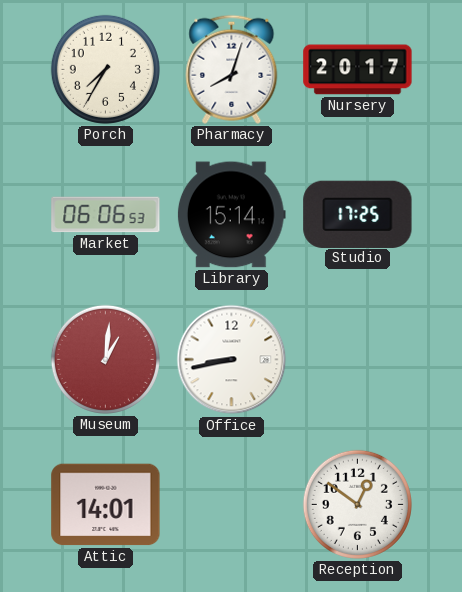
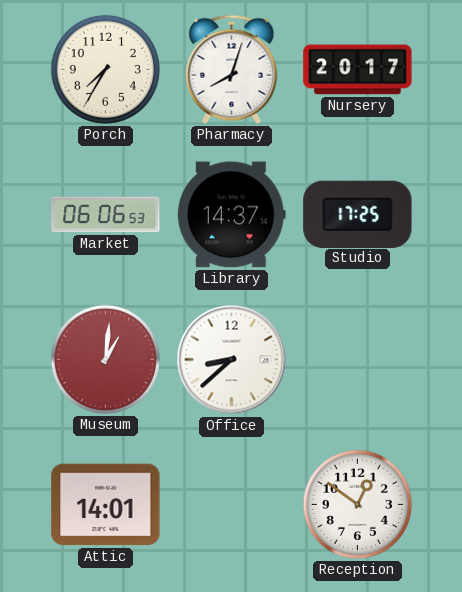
Library: 15:14 -> 14:37
Office: 8:43 -> 8:38
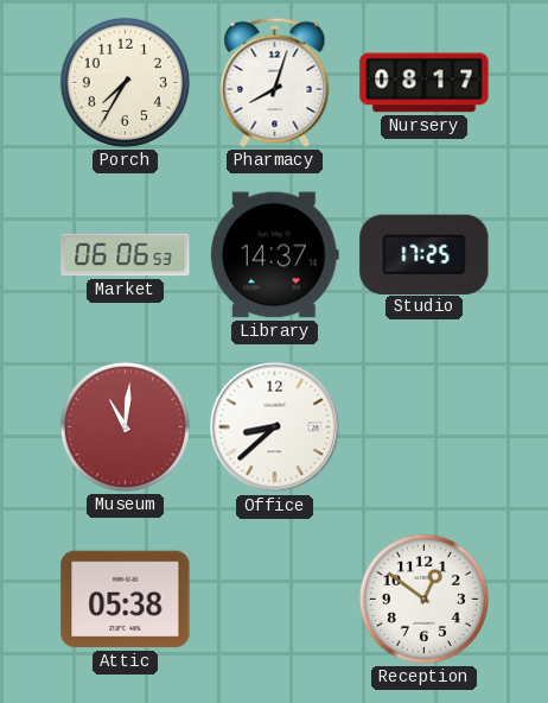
Nursery: 20:17 -> 08:17
Museum: 1:01 -> 11:01
Attic: 14:01 -> 05:38
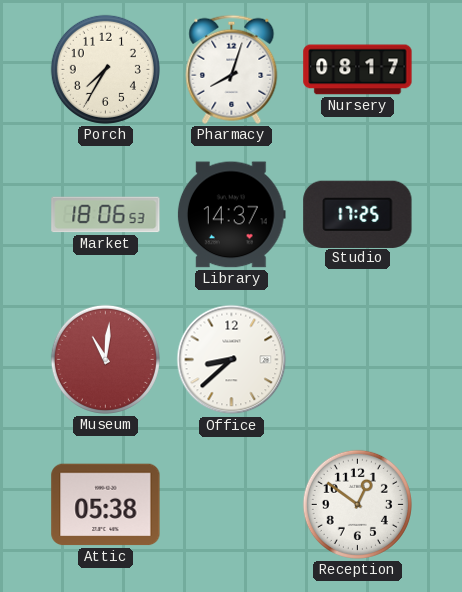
Market: 06:06 -> 18:06
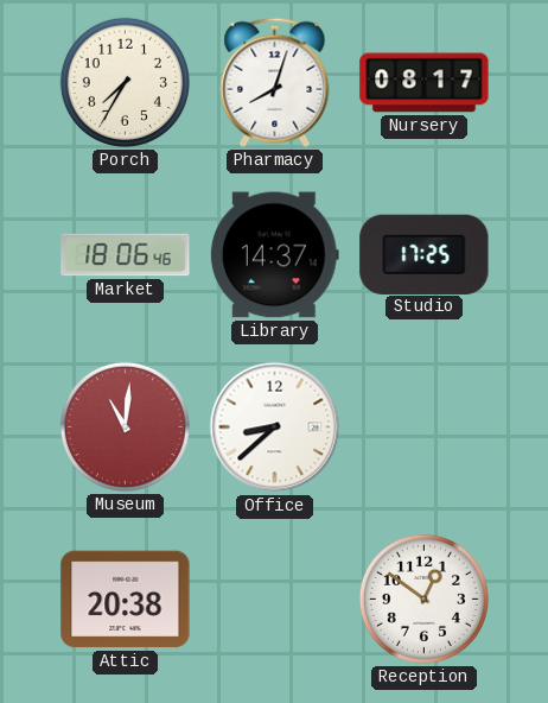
Market: 18:06:53 -> 18:06:46
Attic: 05:38 -> 20:38
